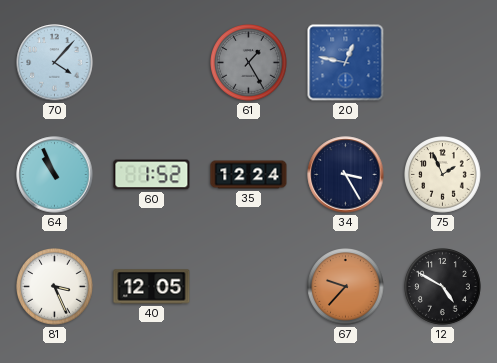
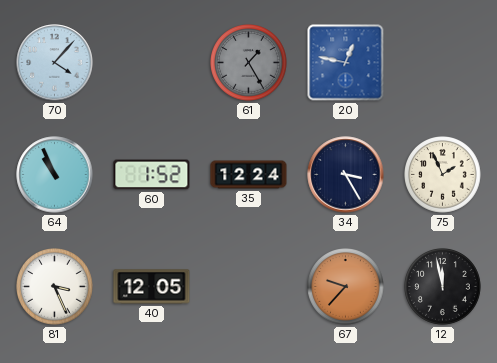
12: 4:50 -> 11:58
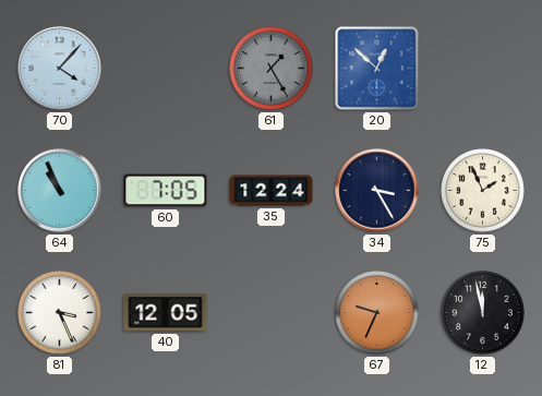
20: 12:47 -> 12:52
60: 1:52 -> 7:05
67: 9:37 -> 9:34
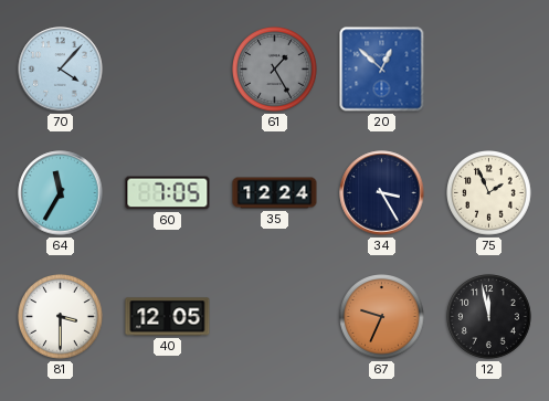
64: 10:56 -> 11:35
81: 3:26 -> 3:30
